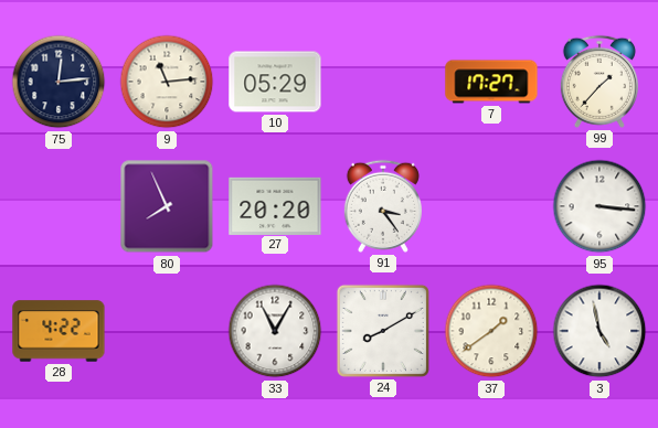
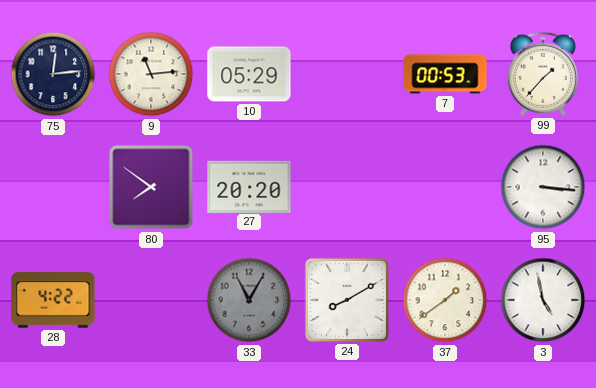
7: 17:27 -> 00:53
80: 7:56 -> 7:51
91: 3:24 -> none
33 dial: white -> grey
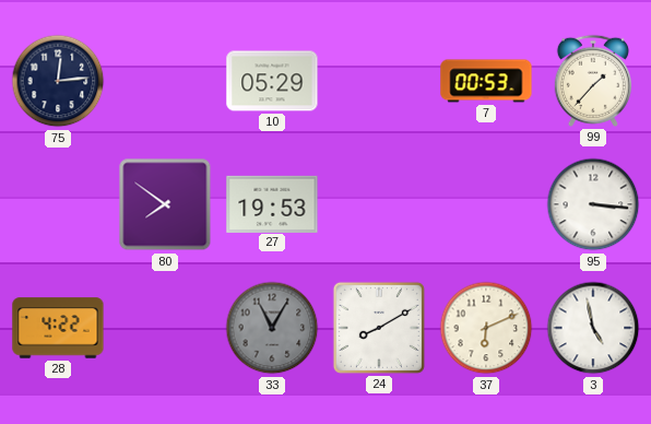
9: 11:14 -> none
27: 20:20 -> 19:53
37: 1:39 -> 6:11
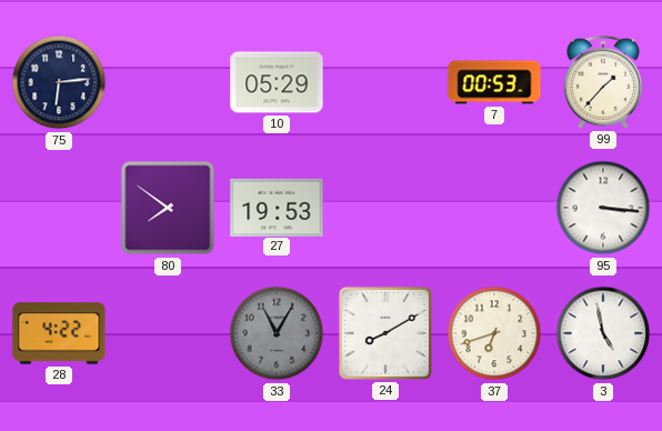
75: 12:14 -> 6:14
37: 6:11 -> 6:42
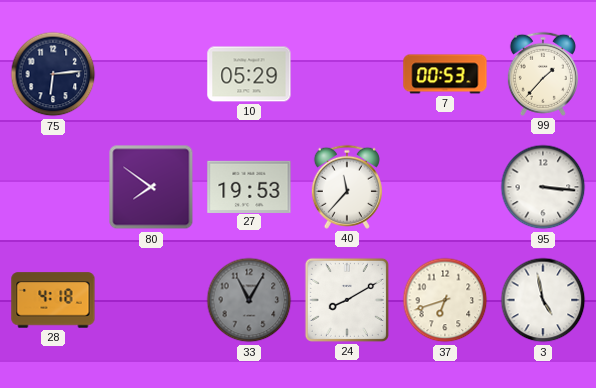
40: none -> 11:37
28: 4:22 -> 4:18
